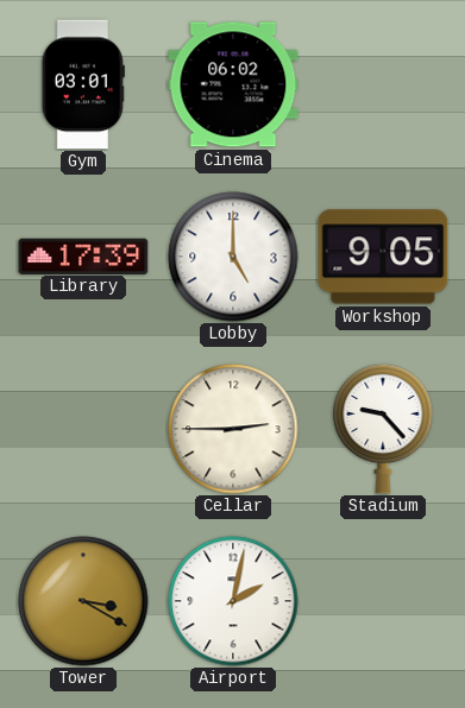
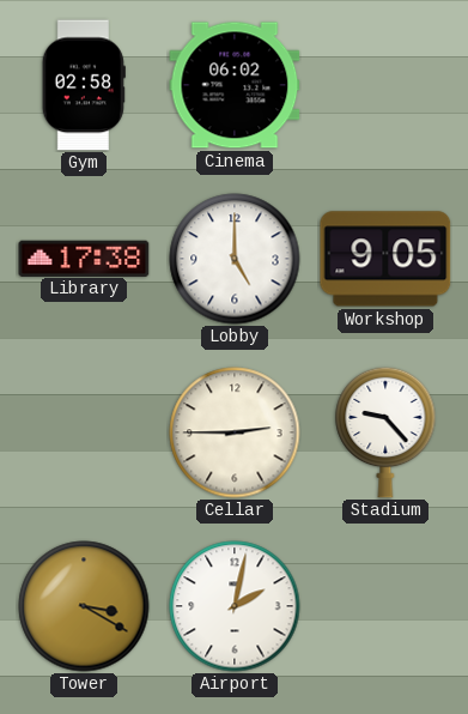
Gym: 03:01 -> 02:58
Library: 17:39 -> 17:38
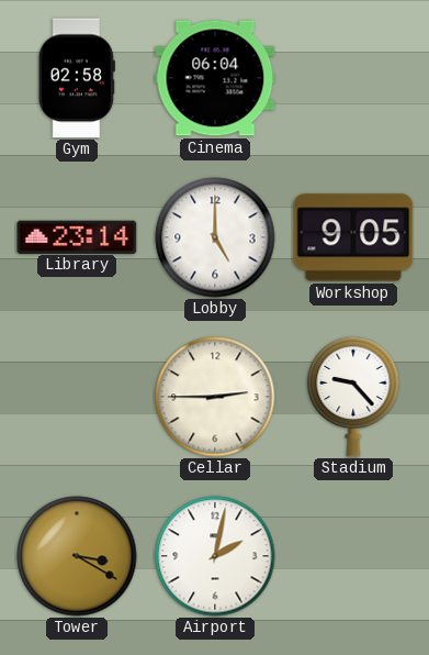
Cinema: 06:02 -> 06:04
Library: 17:38 -> 23:14
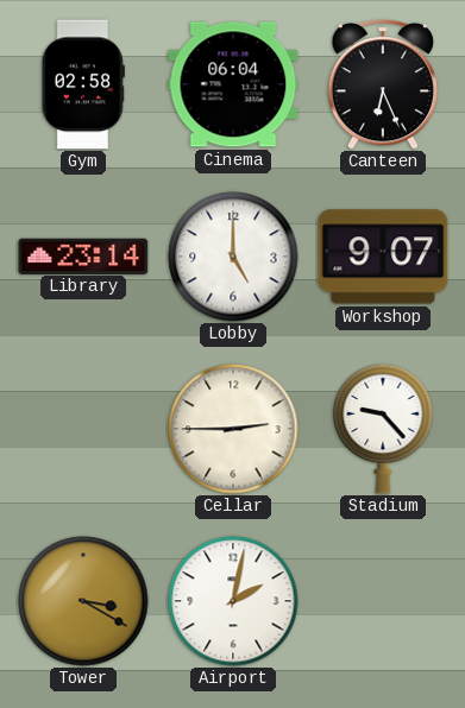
Canteen: none -> 6:26
Workshop: 9:05 -> 9:07
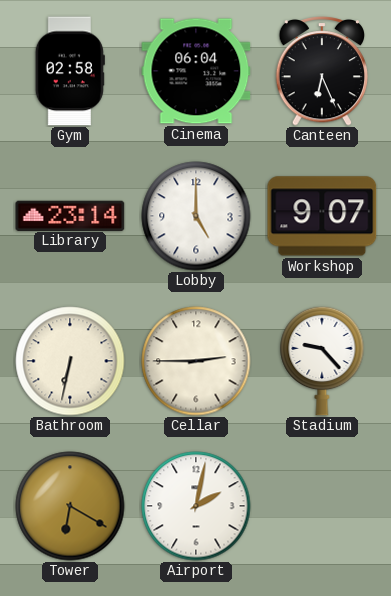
Bathroom: none -> 6:32
Tower: 3:20 -> 6:20
